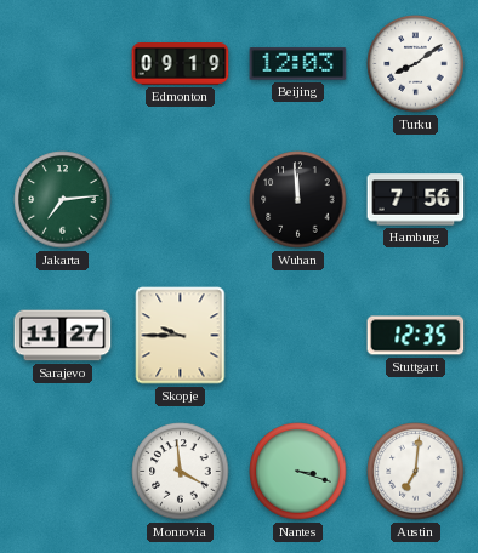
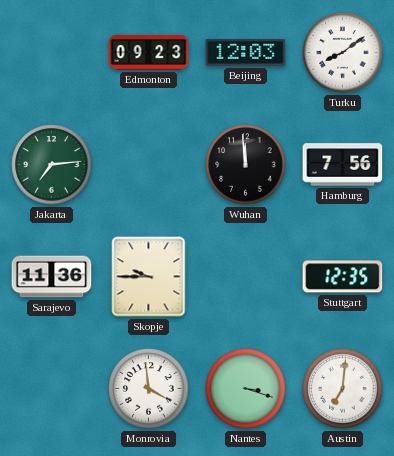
Edmonton: 09:19 -> 09:23
Sarajevo: 11:27 -> 11:36
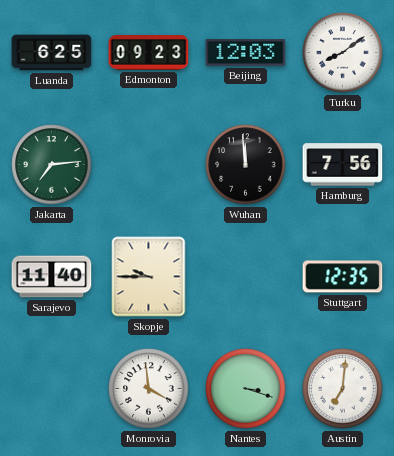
Luanda: none -> 6:25
Sarajevo: 11:36 -> 11:40
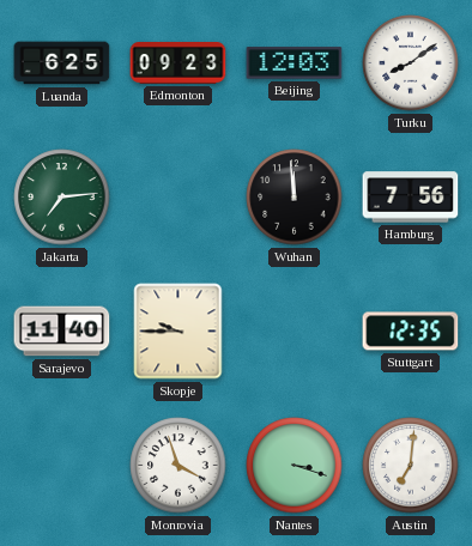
Monrovia: 3:59 -> 3:57
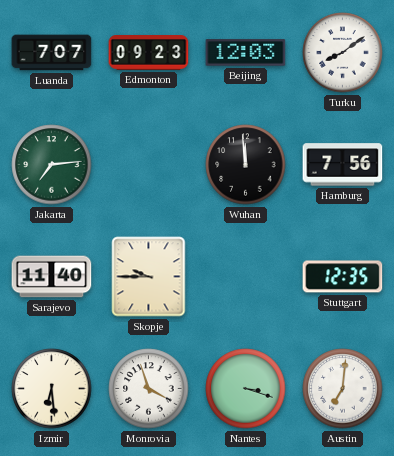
Luanda: 6:25 -> 7:07
Izmir: none -> 6:29
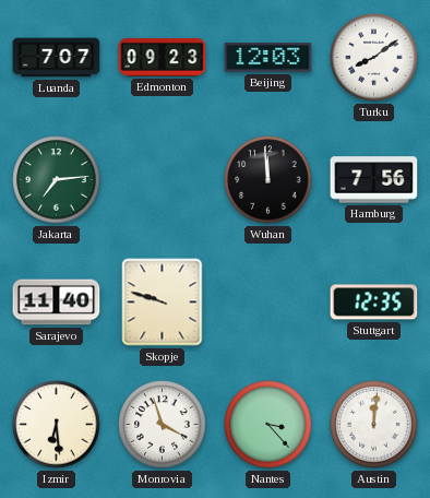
Skopje: 9:45 -> 9:48
Nantes: 3:18 -> 3:23
Austin: 7:01 -> 12:01
